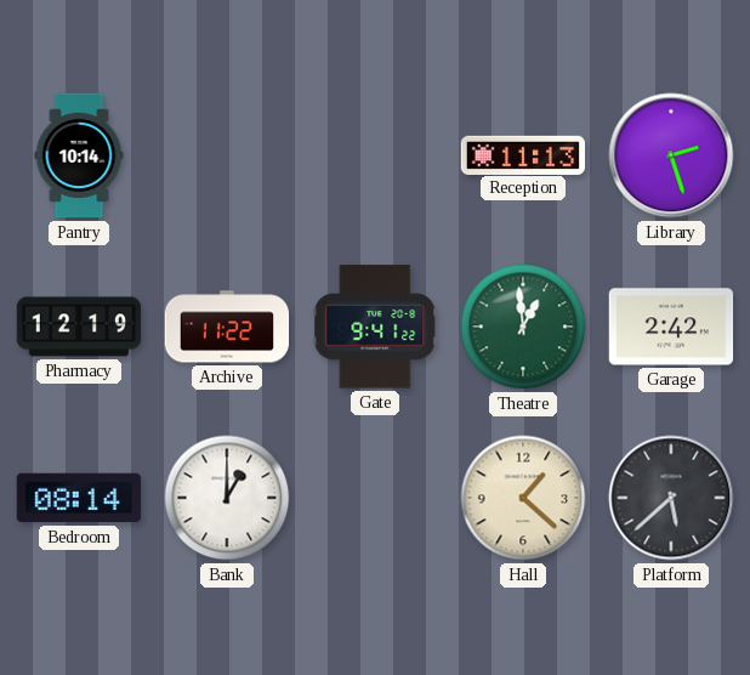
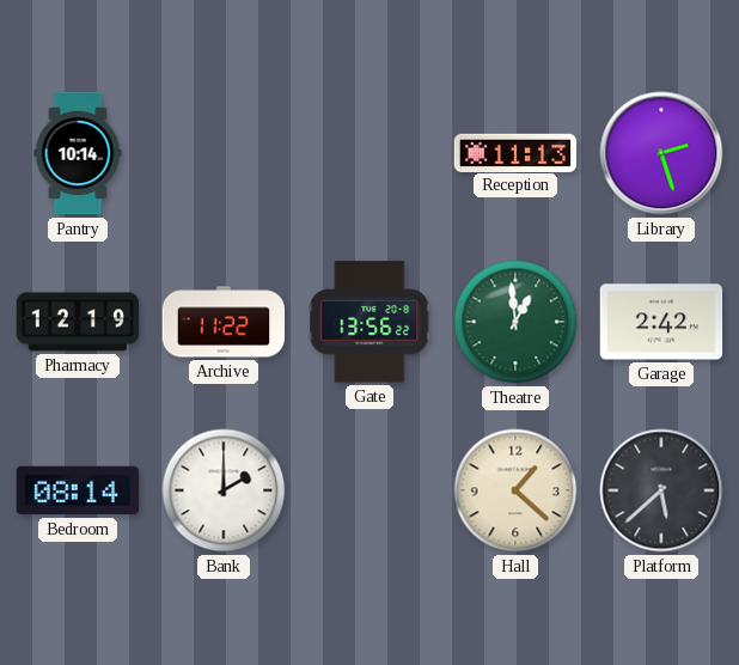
Gate: 9:41 -> 13:56
Bank: 1:00 -> 2:00
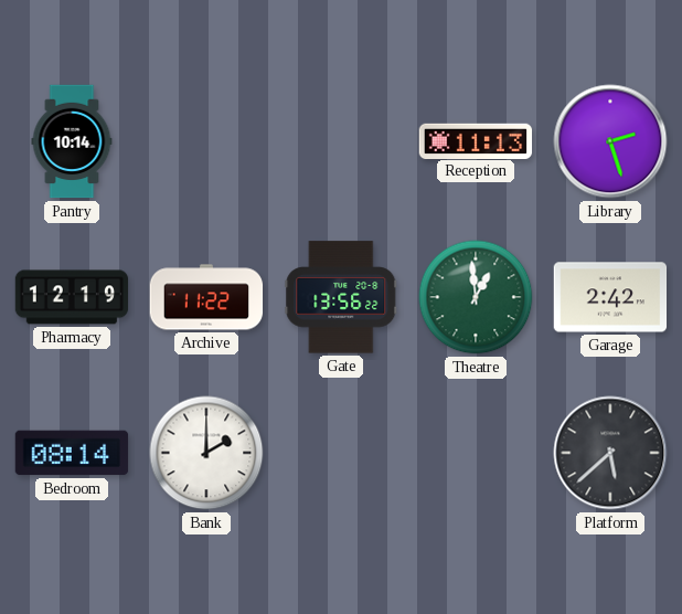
Hall: 1:22 -> none
